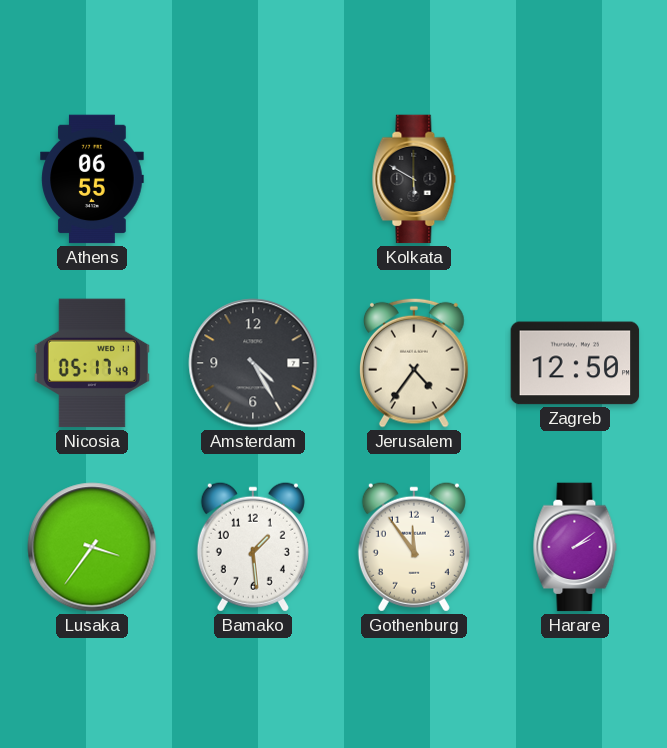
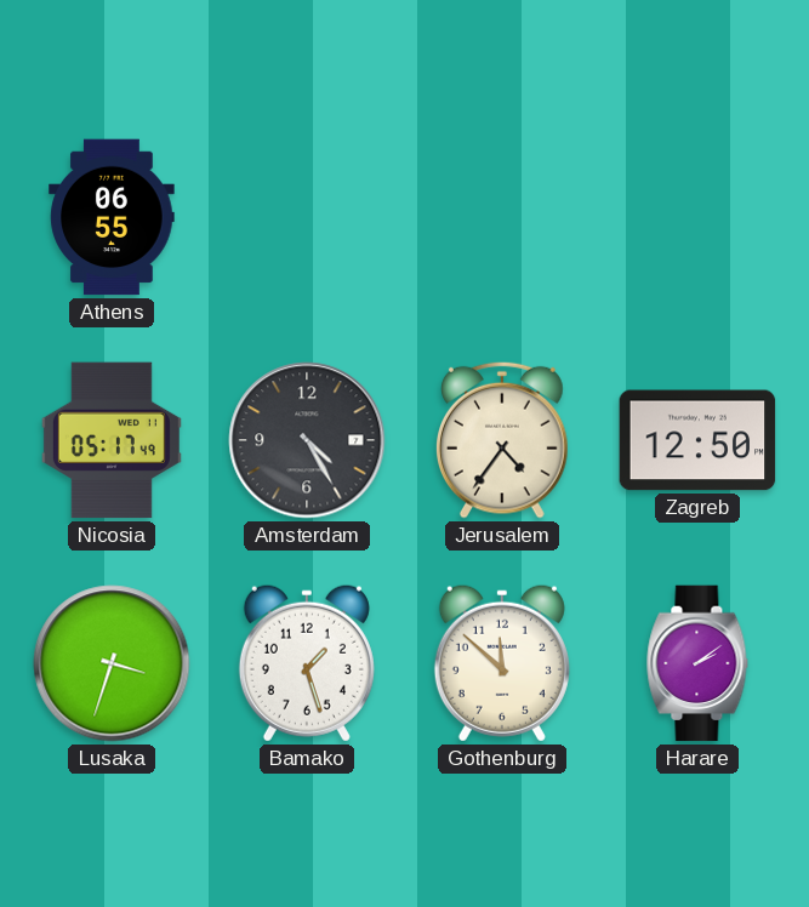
Kolkata: 5:50 -> none
Lusaka: 3:36 -> 3:33
Bamako: 1:29 -> 1:27
Gothenburg: 11:54 -> 11:52
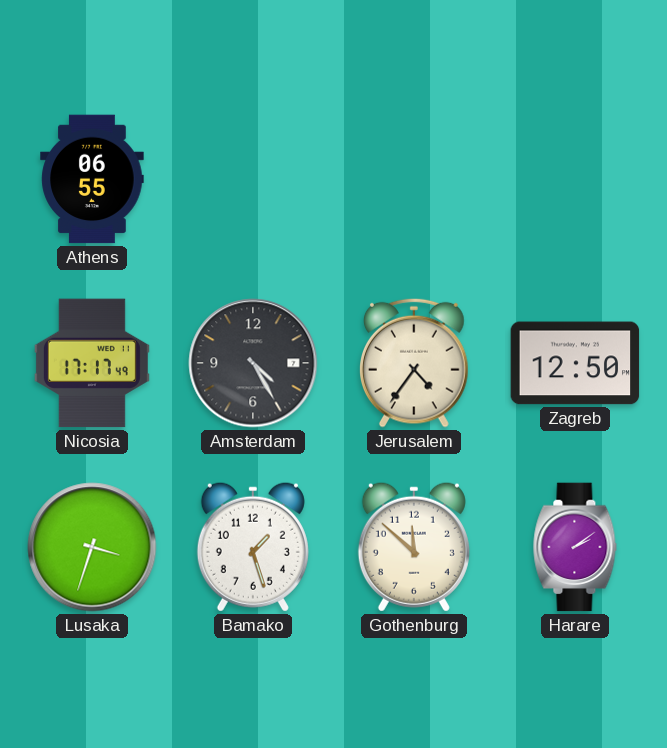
Nicosia: 05:17 -> 17:17
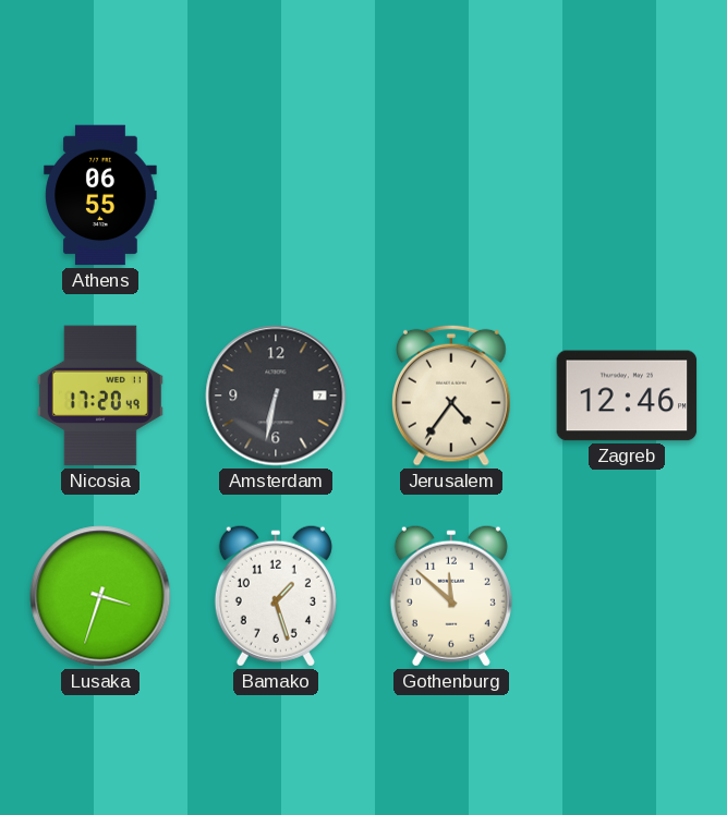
Nicosia: 17:17 -> 17:20
Amsterdam: 4:25 -> 6:32
Zagreb: 12:50 -> 12:46
Harare: 2:09 -> none
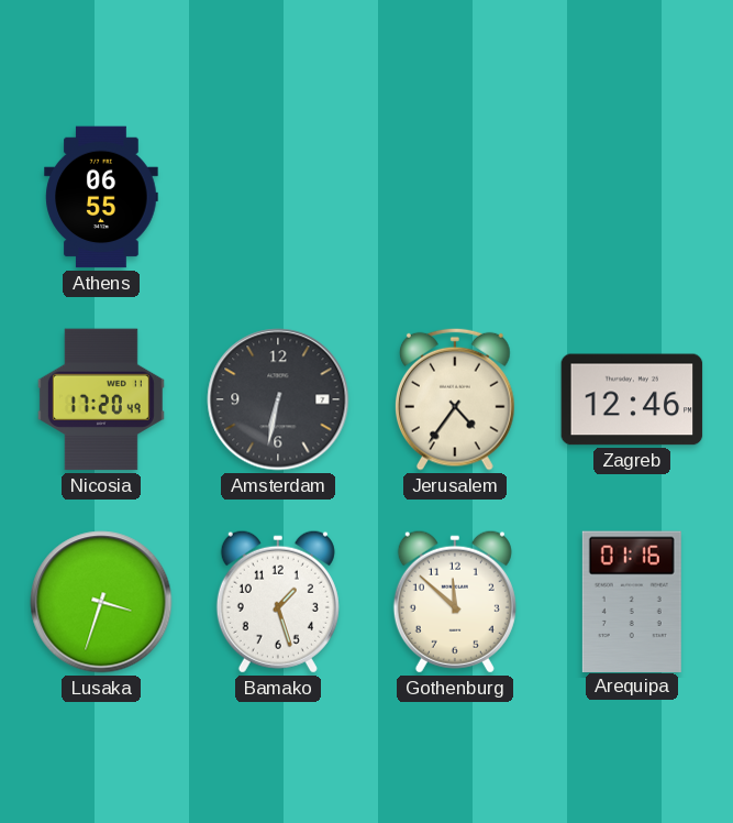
Arequipa: none -> 01:16
